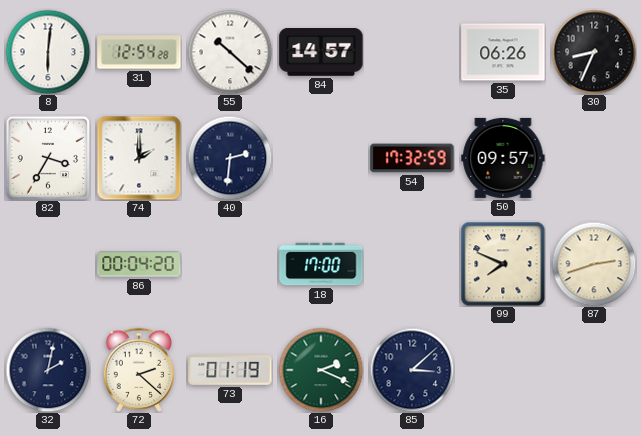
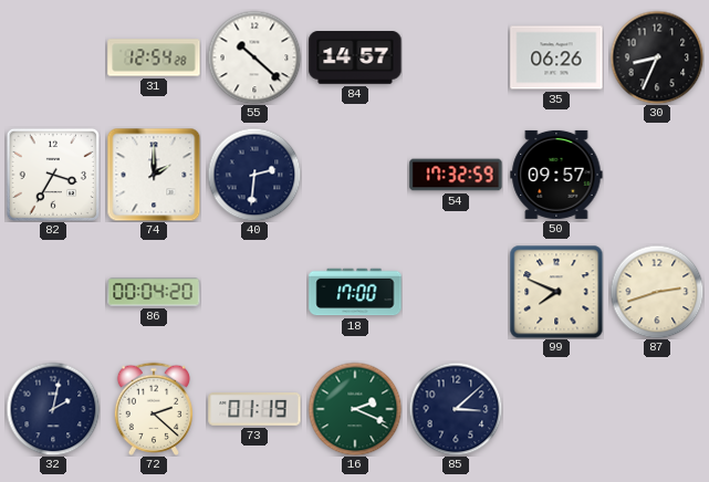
8: 6:01 -> none
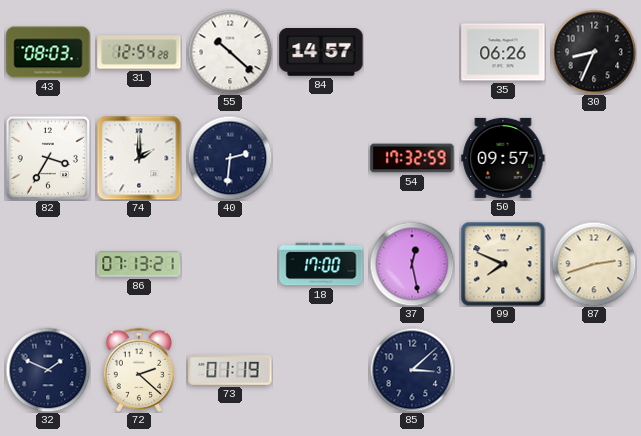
43: none -> 08:03
86: 00:04 -> 07:13
37: none -> 12:28
32: 2:02 -> 1:49
16: 2:19 -> none
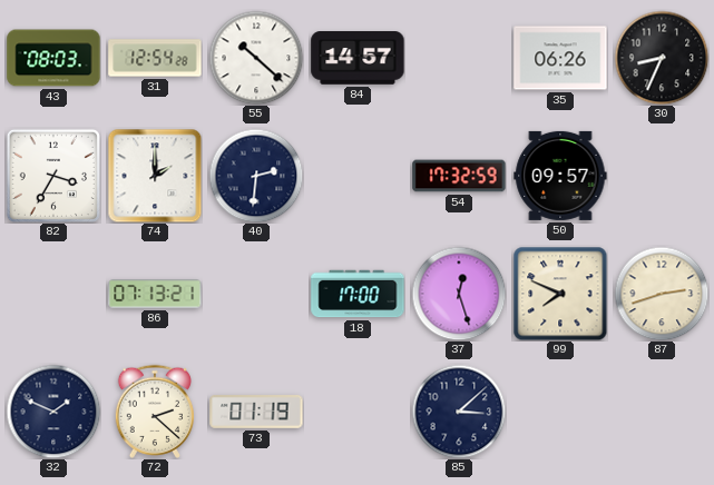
37: 12:28 -> 12:27
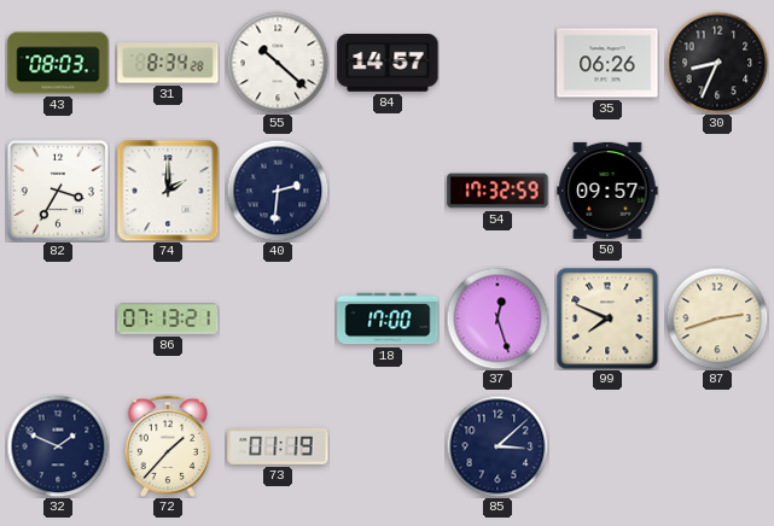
31: 12:54 -> 8:34
72: 2:22 -> 1:37
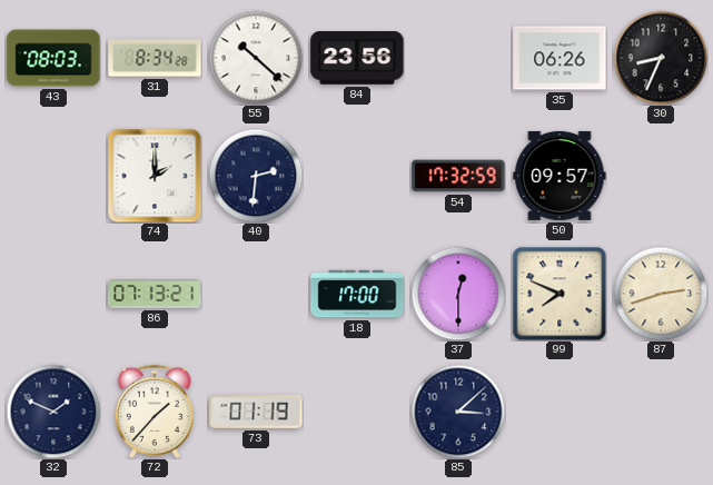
84: 14:57 -> 23:56
82: 3:35 -> none
37: 12:27 -> 12:30
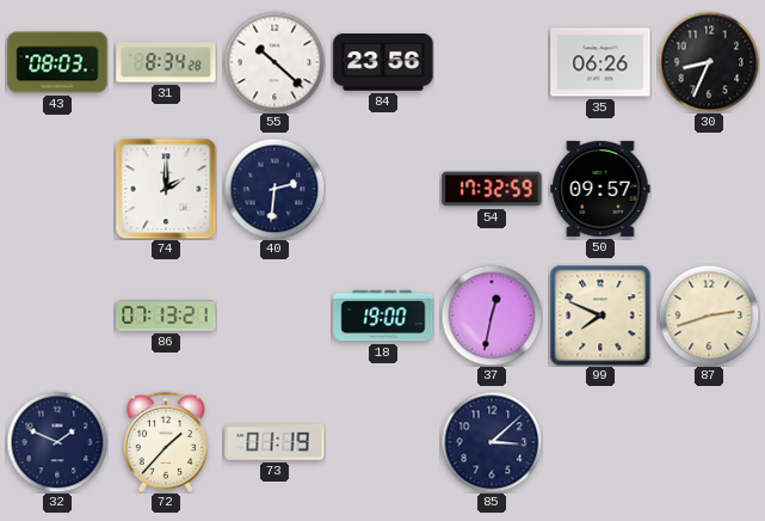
18: 17:00 -> 19:00
37: 12:30 -> 12:32
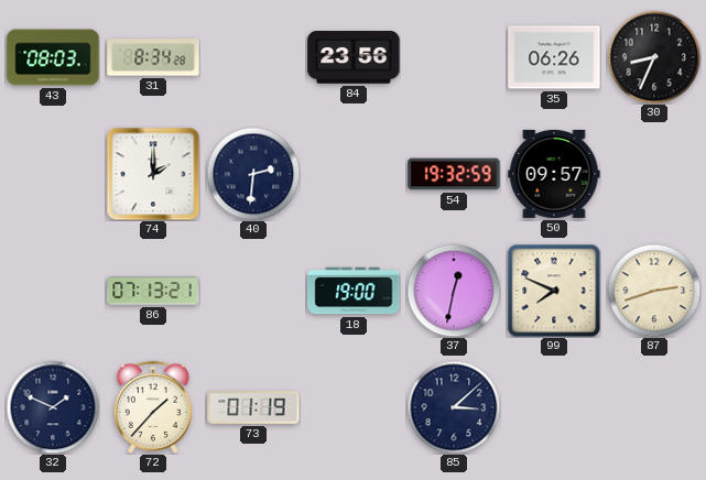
55: 10:22 -> none
54: 17:32 -> 19:32
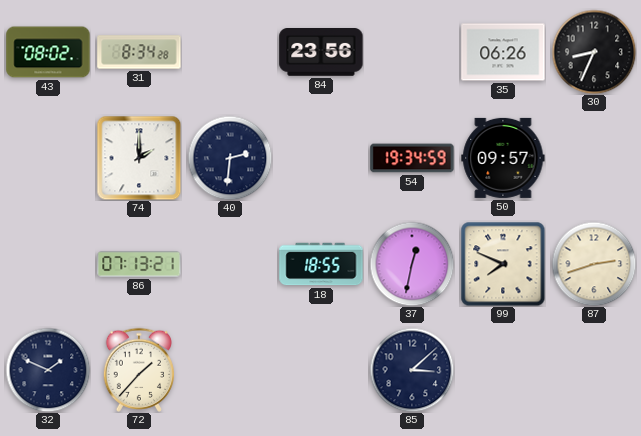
43: 08:03 -> 08:02
54: 19:32 -> 19:34
18: 19:00 -> 18:55
73: 01:19 -> none
